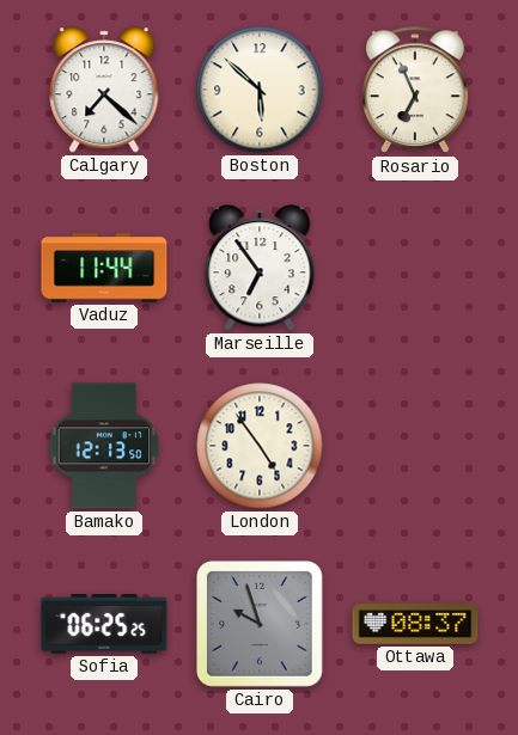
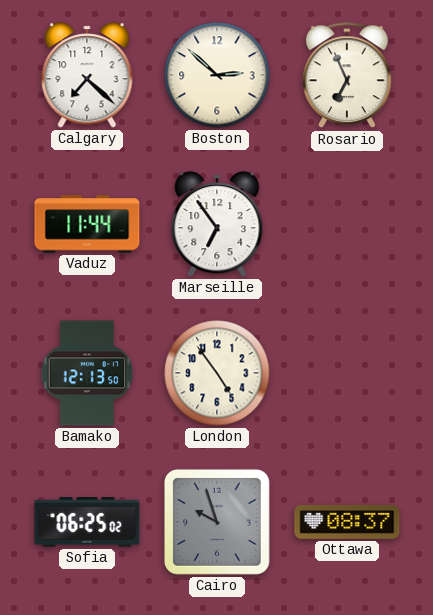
Boston: 5:52 -> 2:52
Sofia: 06:25:25 -> 06:25:02
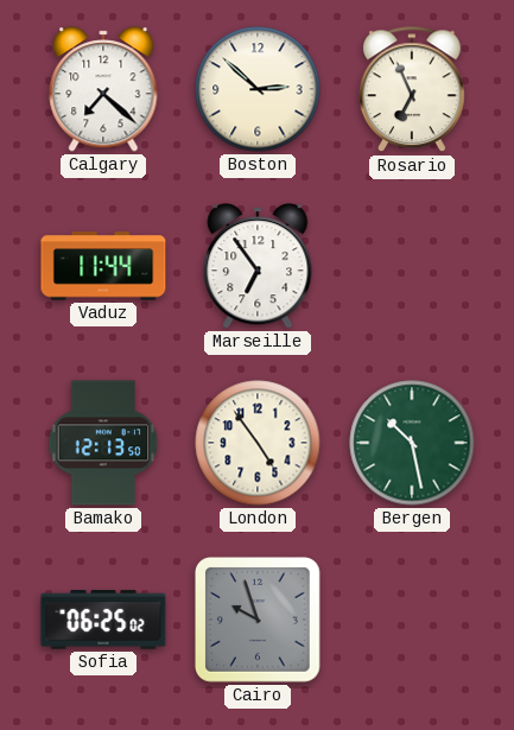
Bergen: none -> 10:28
Ottawa: 08:37 -> none
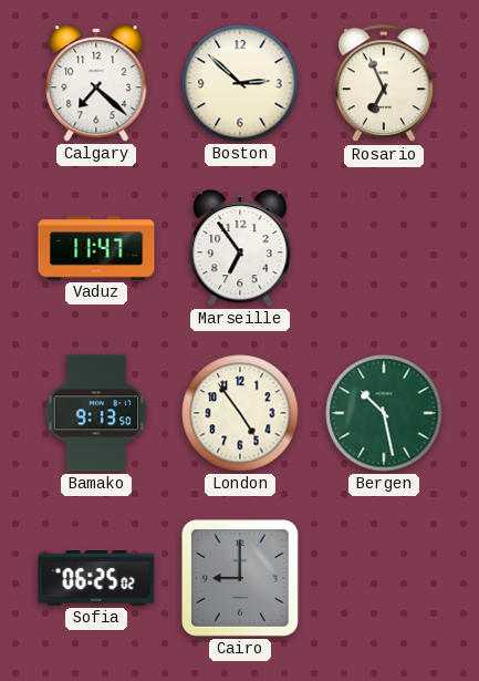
Vaduz: 11:44 -> 11:47
Bamako: 12:13 -> 9:13
Cairo: 9:57 -> 9:00
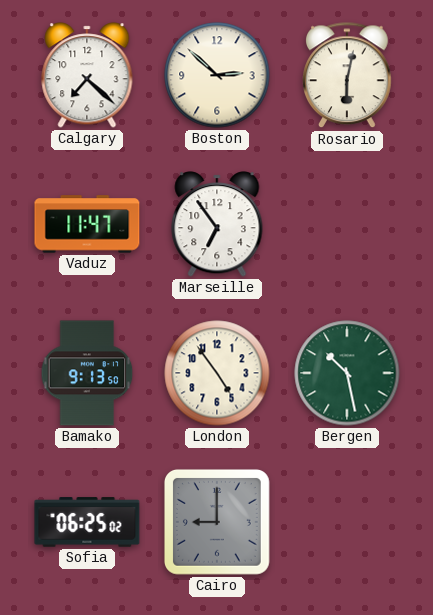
Rosario: 6:56 -> 6:02
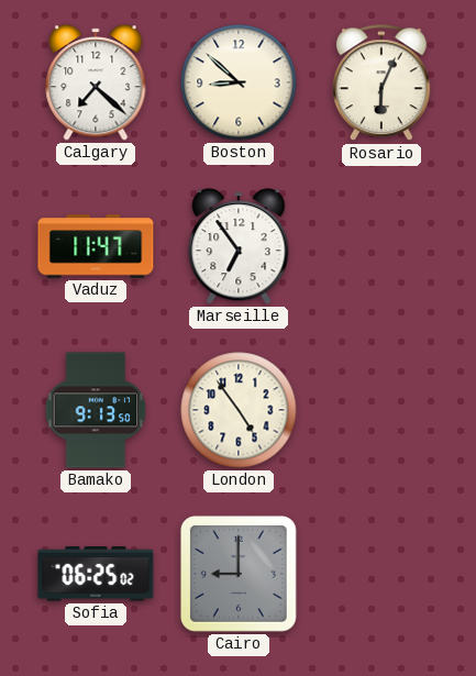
Boston: 2:52 -> 8:52
Rosario: 6:02 -> 6:04
Bergen: 10:28 -> none
